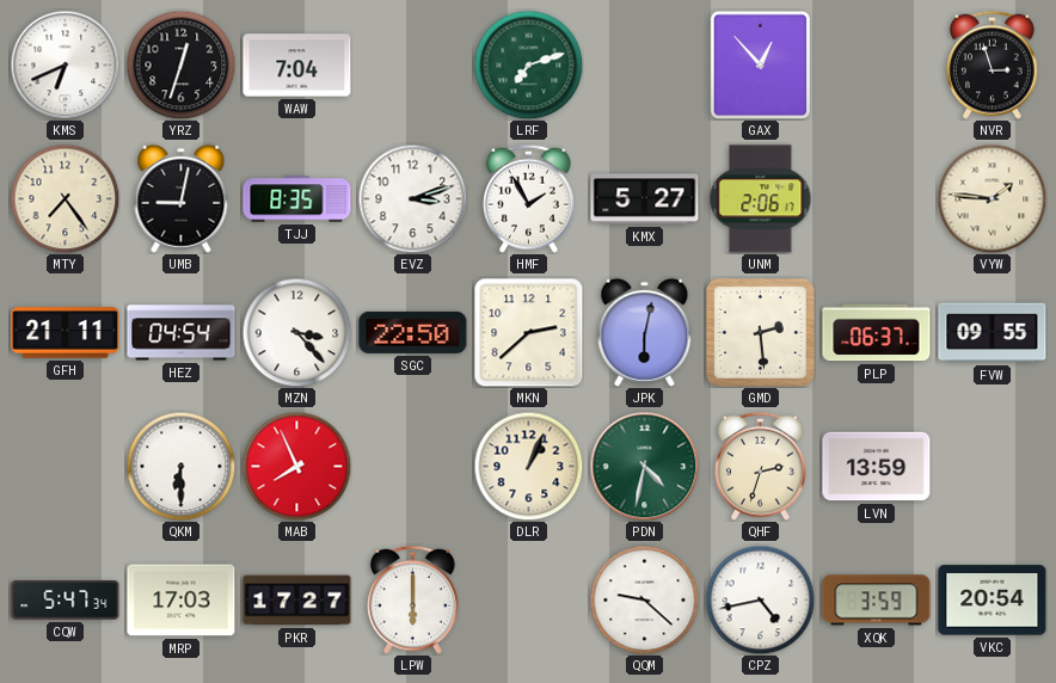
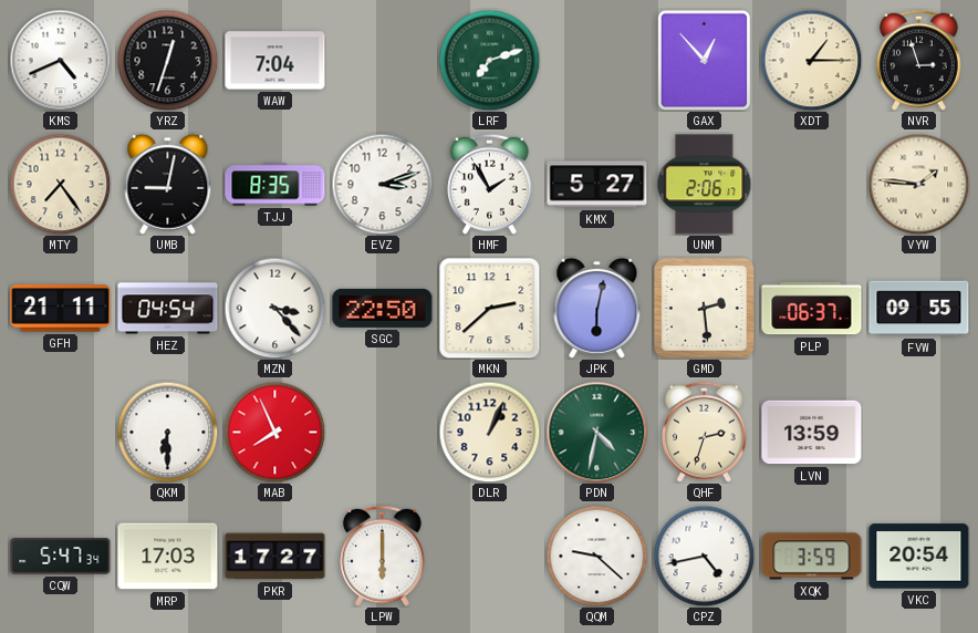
KMS: 6:41 -> 4:41
XDT: none -> 1:15
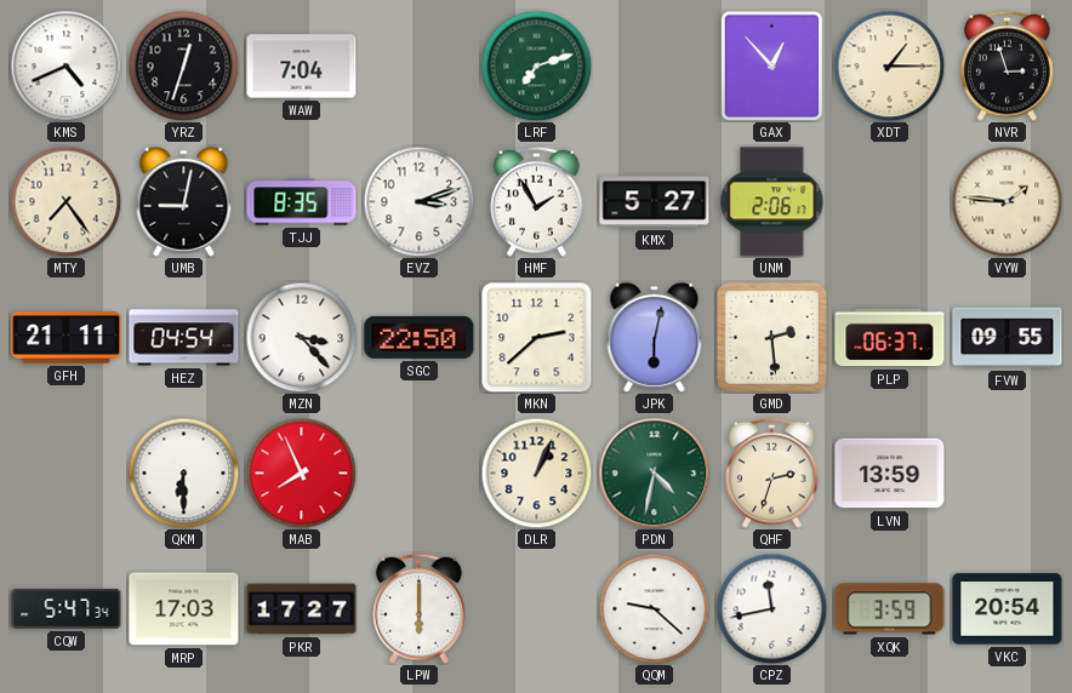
CPZ: 4:43 -> 11:43
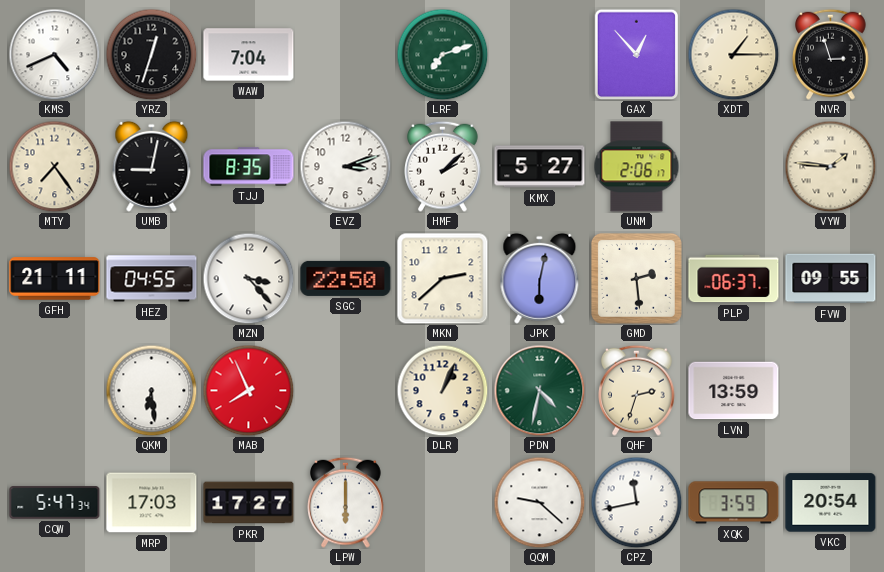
HMF: 1:55 -> 2:08
HEZ: 04:54 -> 04:55
QKM: 6:30 -> 6:29
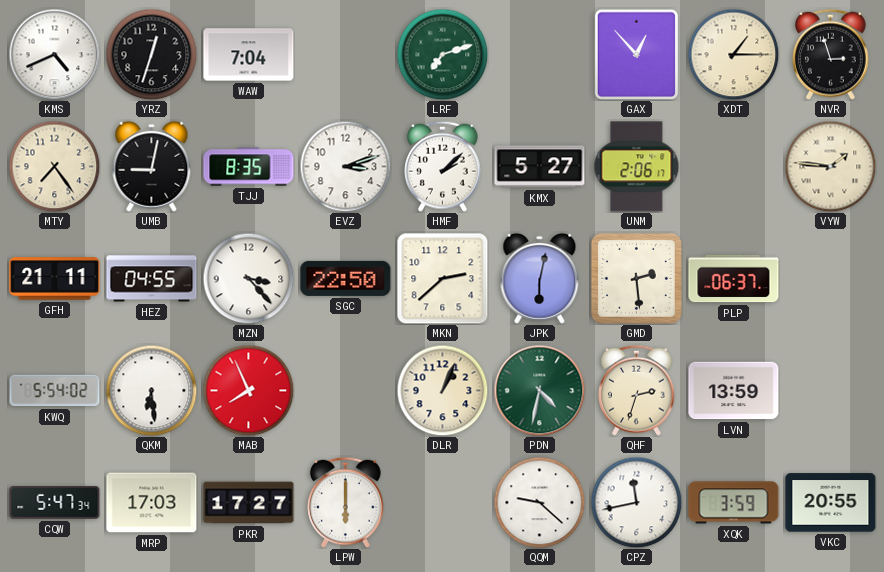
FVW: 09:55 -> none
KWQ: none -> 5:54
VKC: 20:54 -> 20:55
